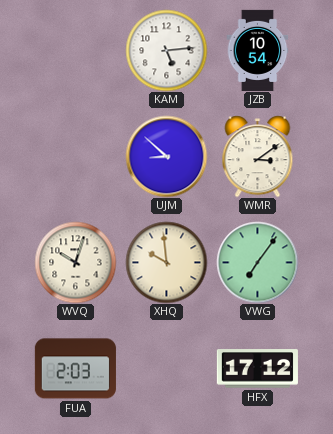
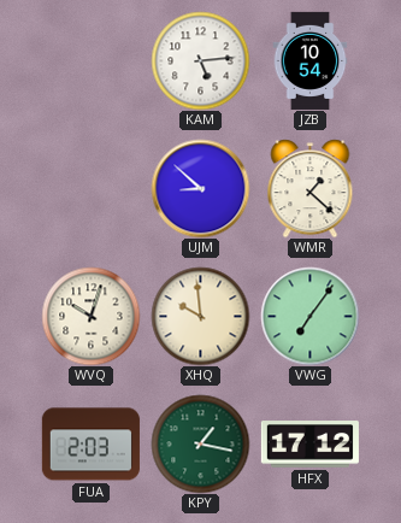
WMR: 3:09 -> 1:22
KPY: none -> 1:17
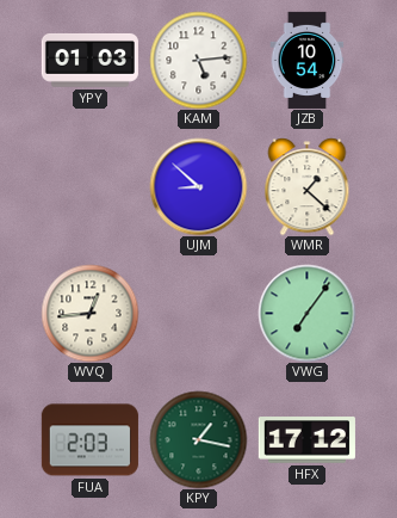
YPY: none -> 01:03
WVQ: 10:03 -> 12:44
XHQ: 9:59 -> none
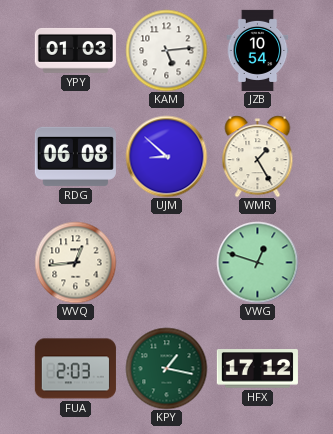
RDG: none -> 06:08
WMR: 1:22 -> 1:25
VWG: 7:06 -> 12:48
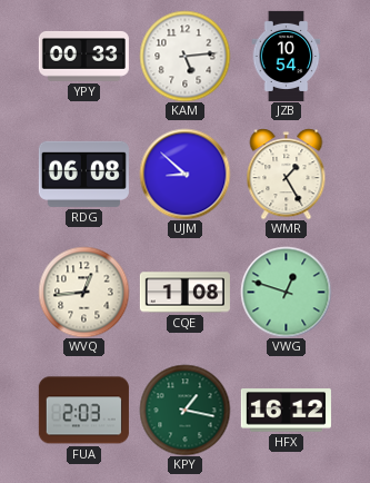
YPY: 01:03 -> 00:33
CQE: none -> 1:08
HFX: 17:12 -> 16:12
